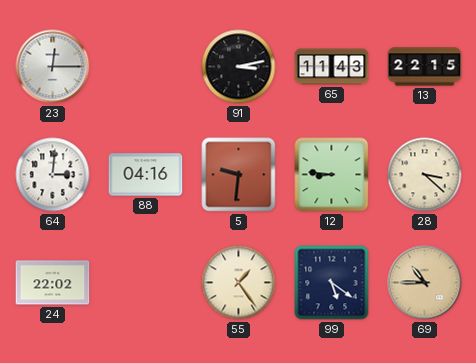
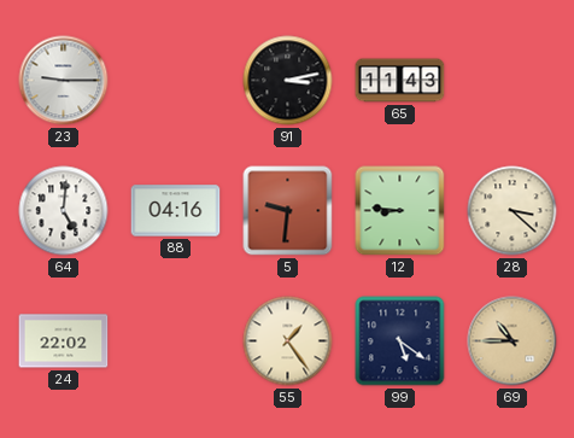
23: 12:15 -> 9:15
13: 22:15 -> none
64: 3:01 -> 5:01
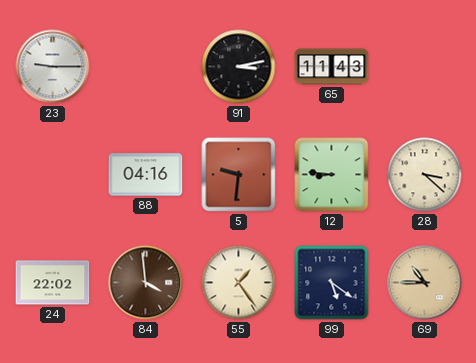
64: 5:01 -> none
84: none -> 3:59
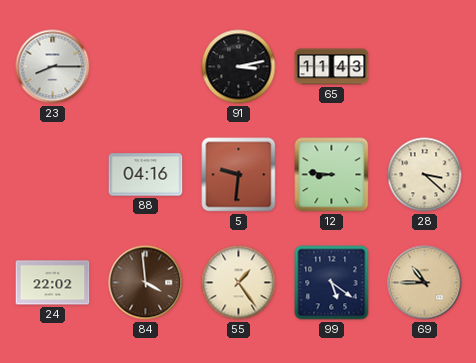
23: 9:15 -> 8:15
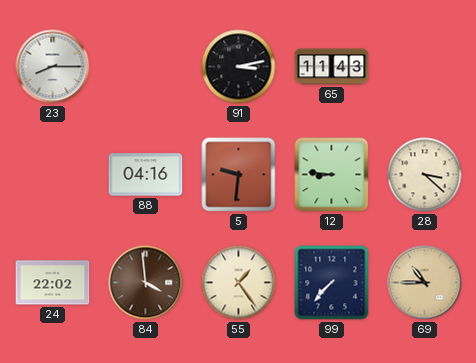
99: 5:21 -> 7:37
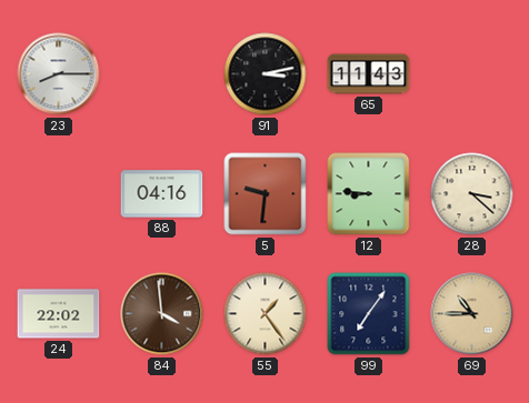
99: 7:37 -> 7:06
